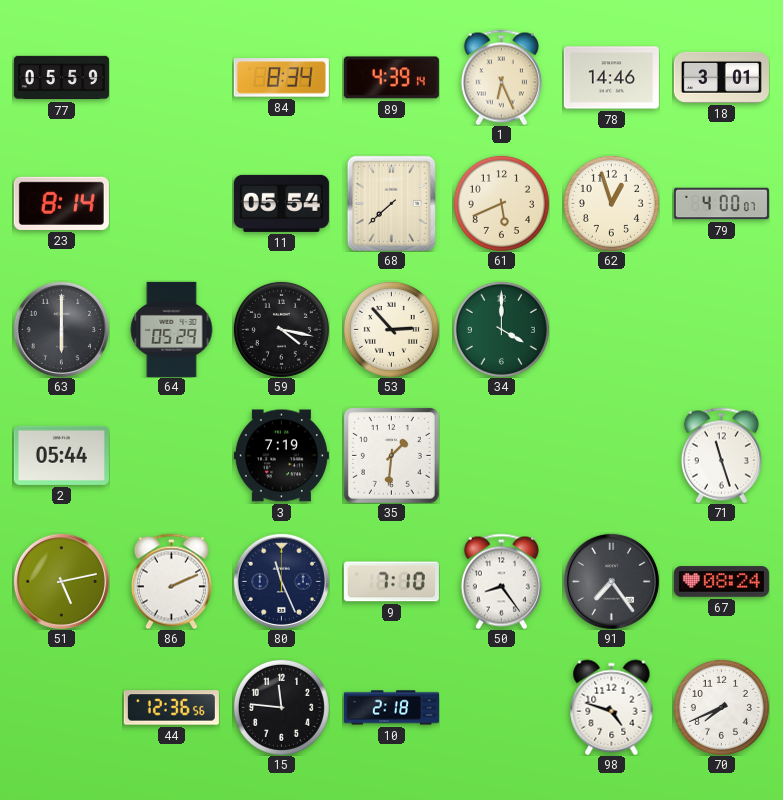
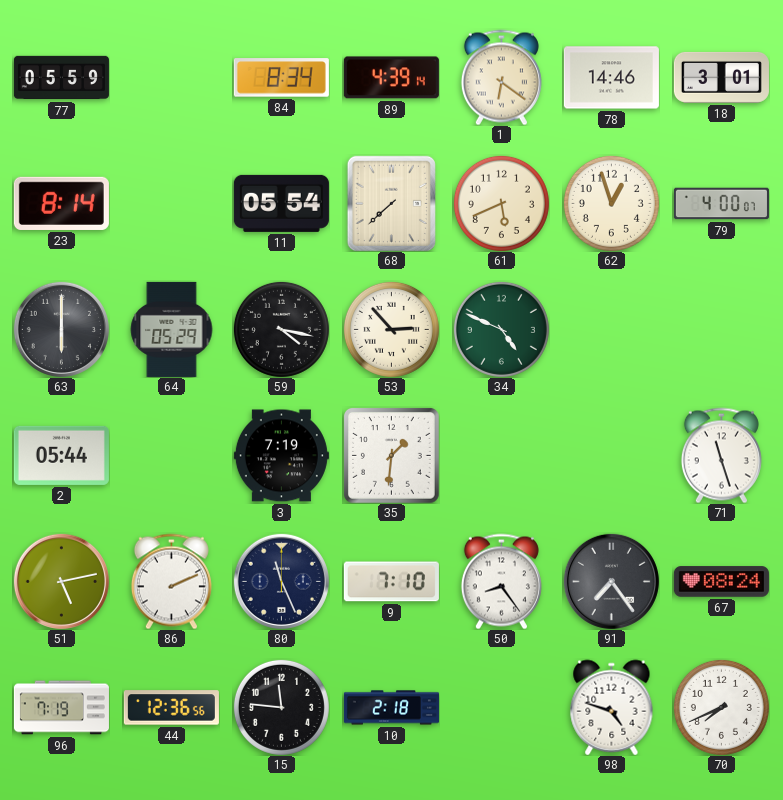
1: 6:26 -> 6:21
34: 4:00 -> 4:49
96: none -> 7:19
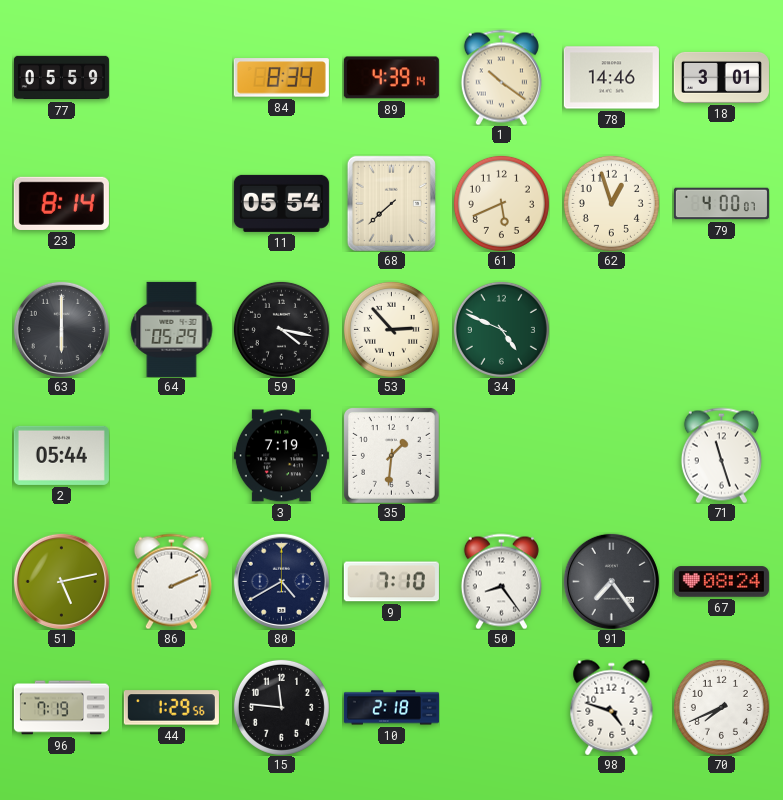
1: 6:21 -> 10:21
80: 11:26 -> 4:40
44: 12:36 -> 1:29
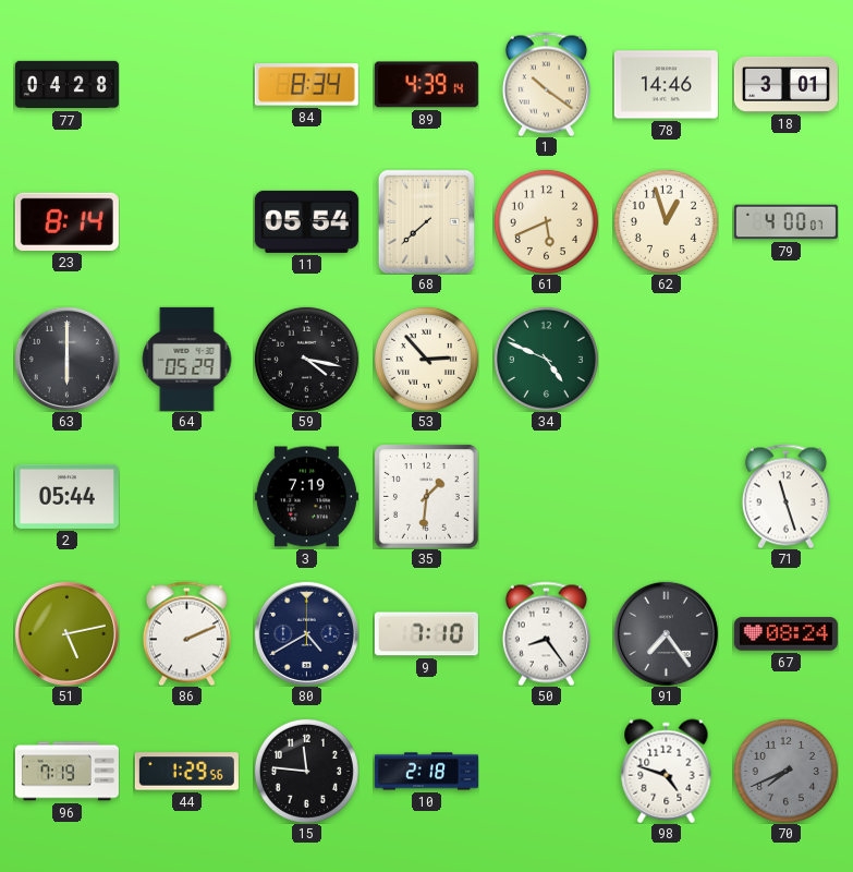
77: 05:59 -> 04:28
70 dial: white -> grey
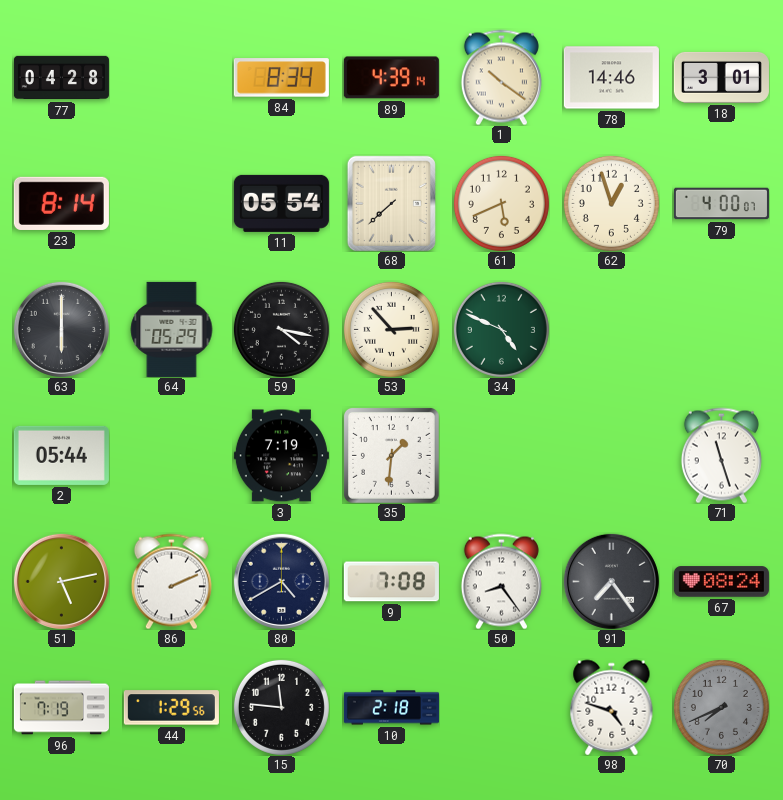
9: 7:10 -> 7:08
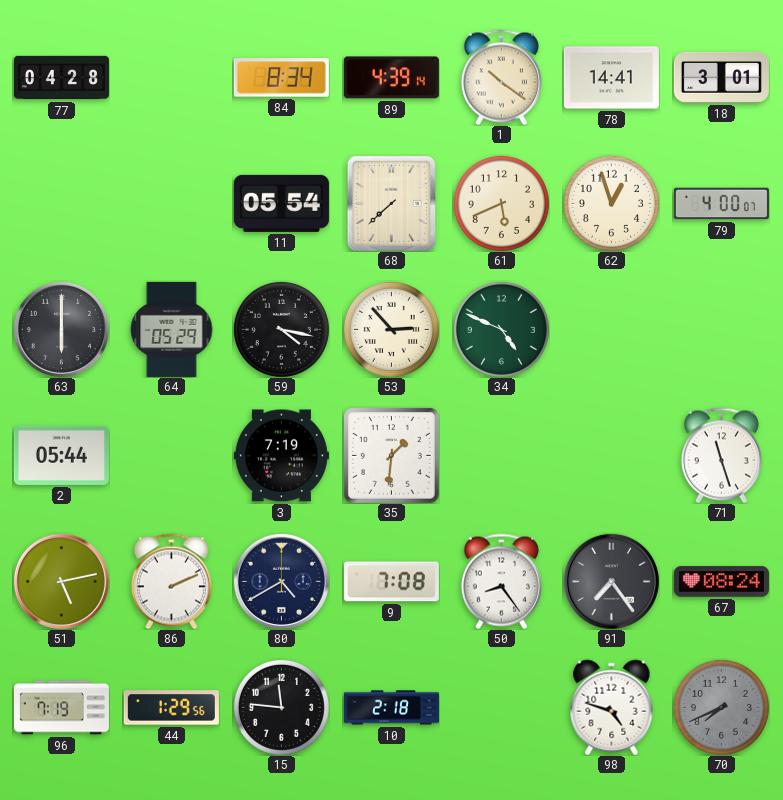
78: 14:46 -> 14:41
23: 8:14 -> none
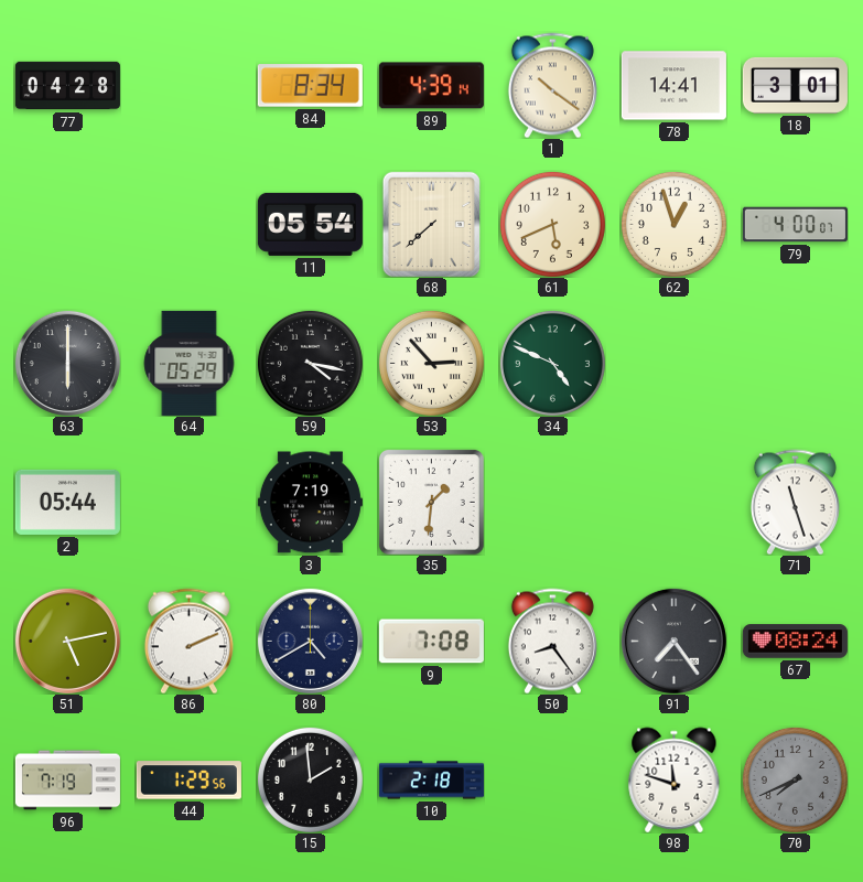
15: 11:46 -> 1:59
98: 4:48 -> 11:48
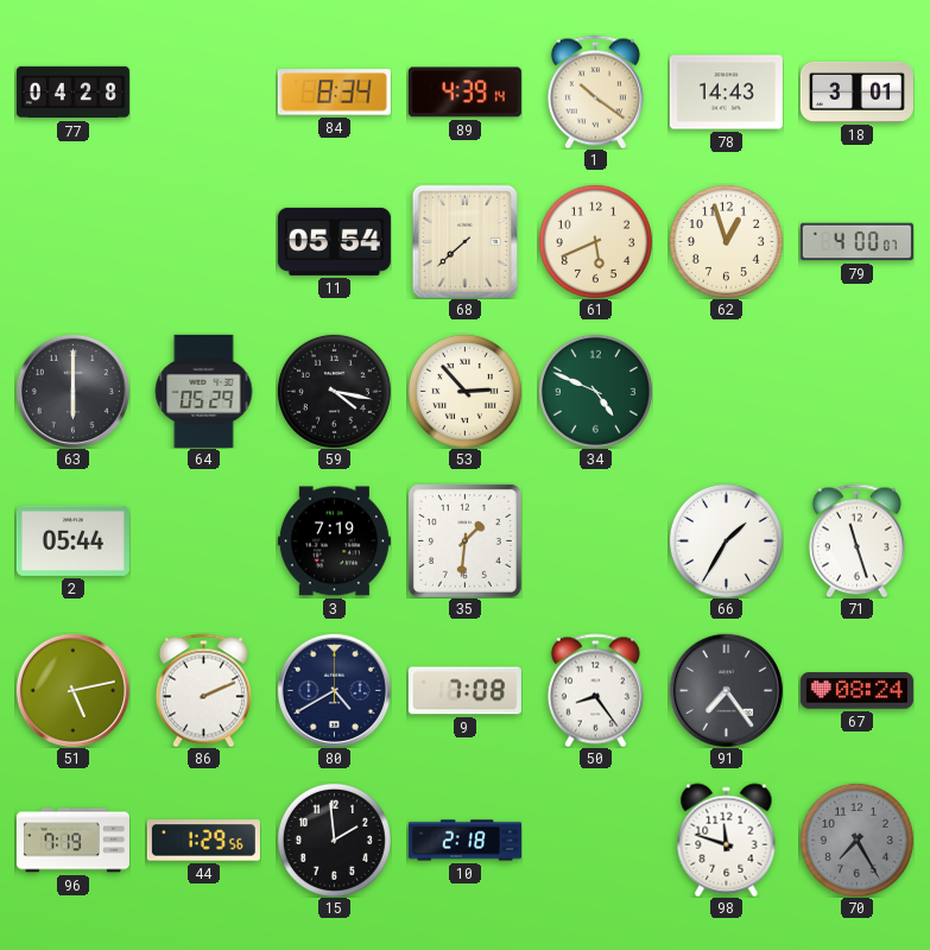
78: 14:41 -> 14:43
66: none -> 1:35
70: 7:41 -> 7:25
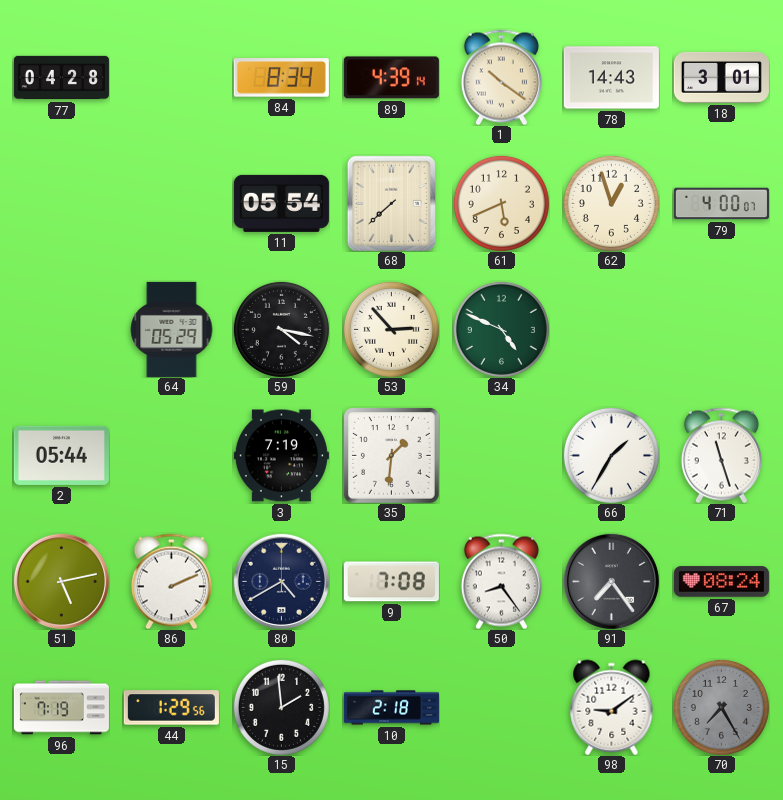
63: 6:00 -> none
98: 11:48 -> 9:09
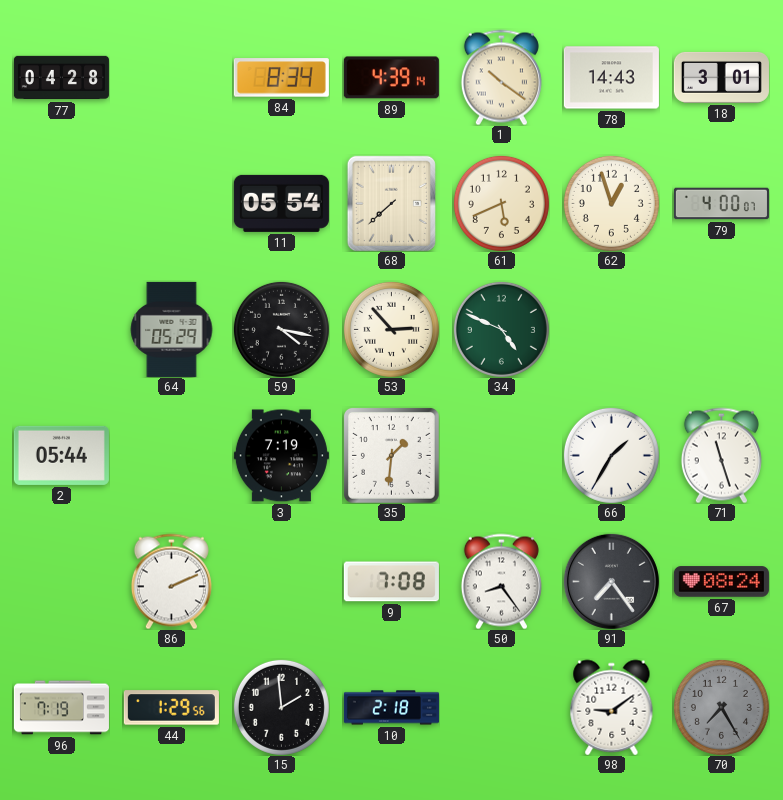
51: 5:13 -> none
80: 4:40 -> none
